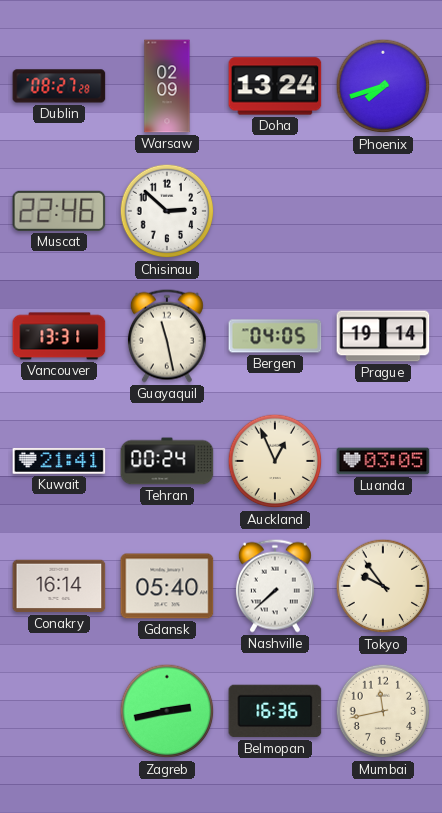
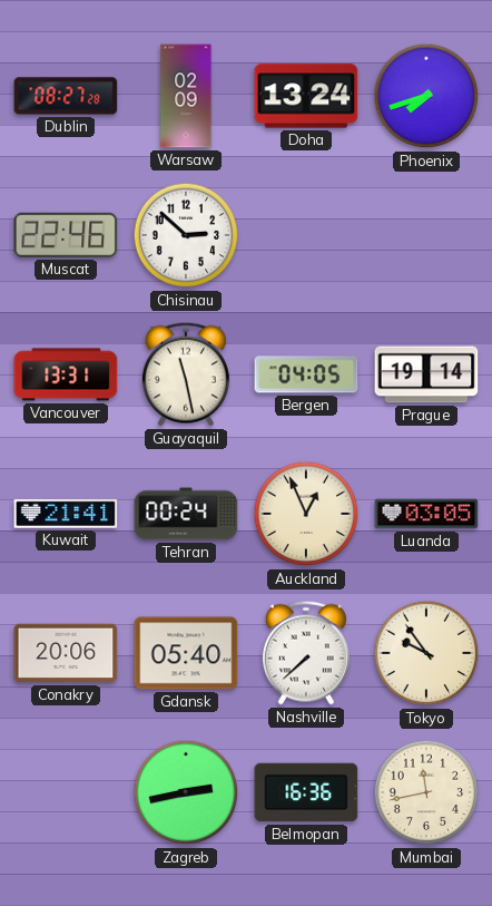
Conakry: 16:14 -> 20:06
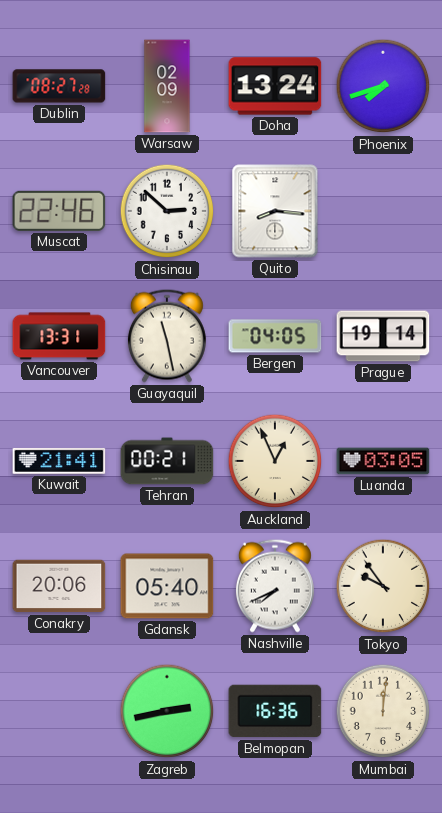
Quito: none -> 8:16
Tehran: 00:24 -> 00:21
Nashville: 7:38 -> 7:41
Mumbai: 11:43 -> 12:01
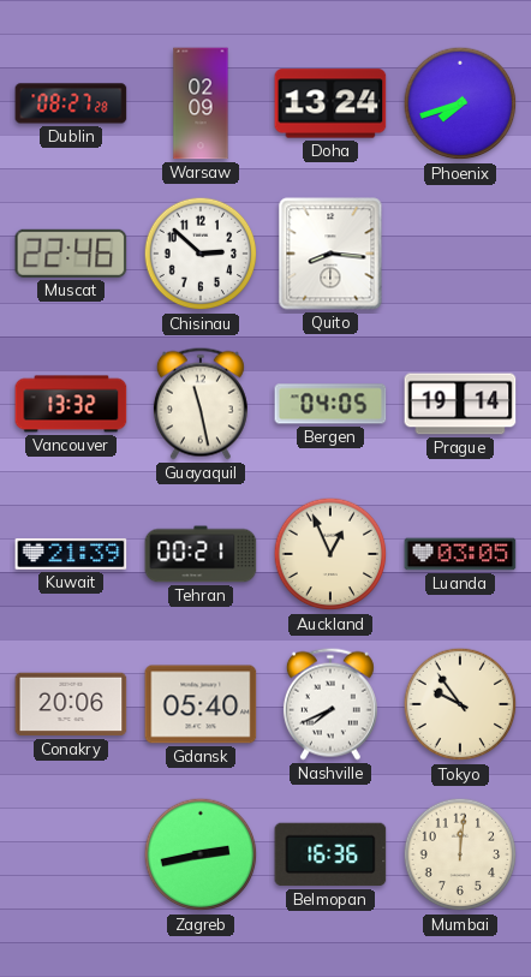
Vancouver: 13:31 -> 13:32
Kuwait: 21:41 -> 21:39
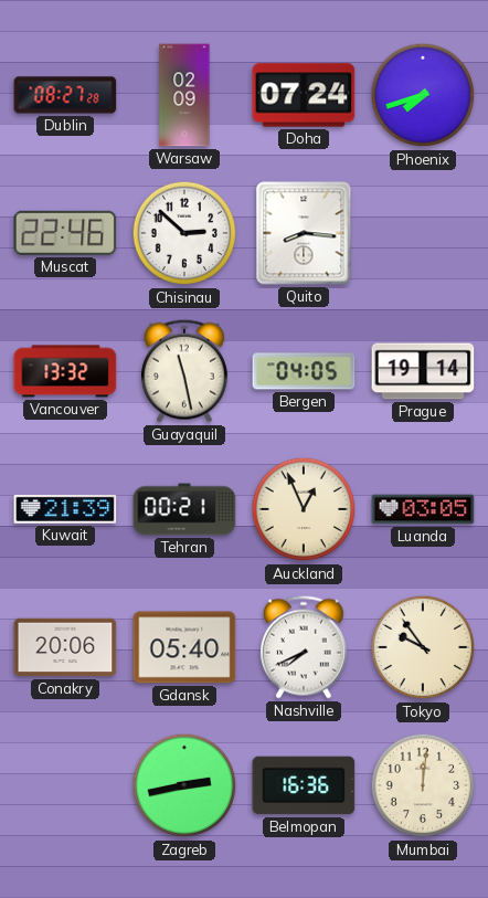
Doha: 13:24 -> 07:24
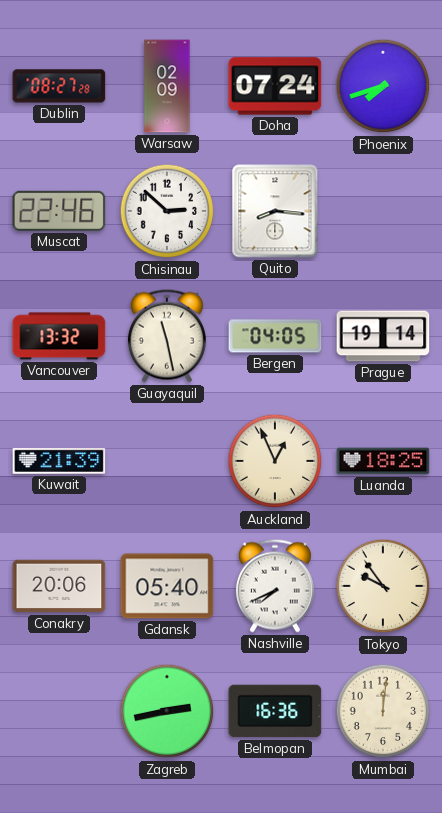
Tehran: 00:21 -> none
Luanda: 03:05 -> 18:25
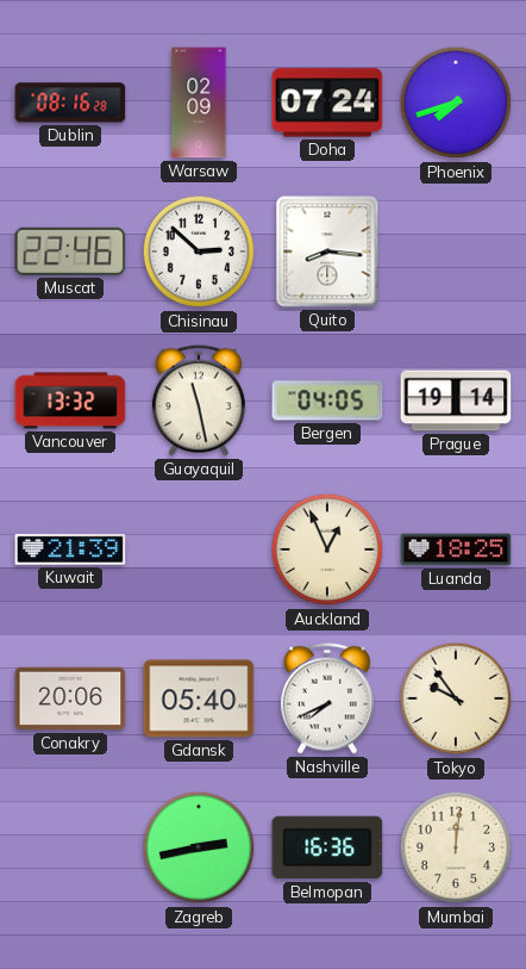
Dublin: 08:27 -> 08:16
